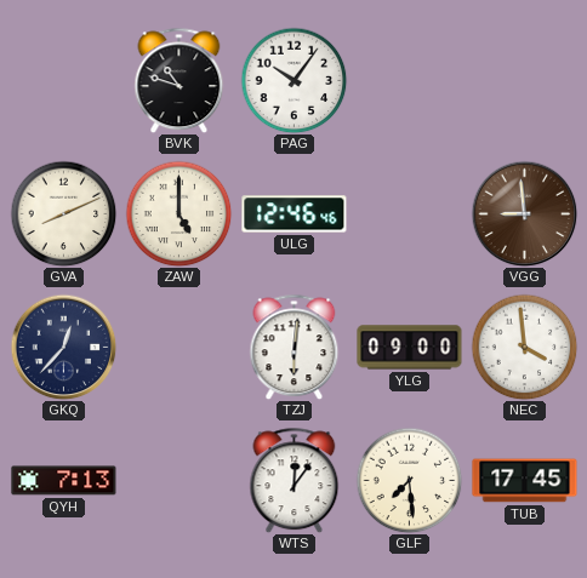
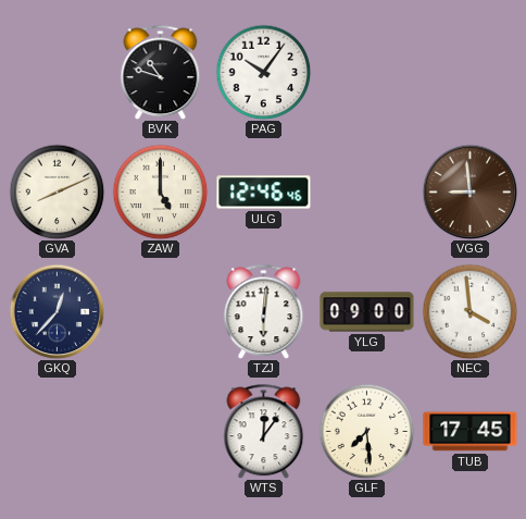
QYH: 7:13 -> none
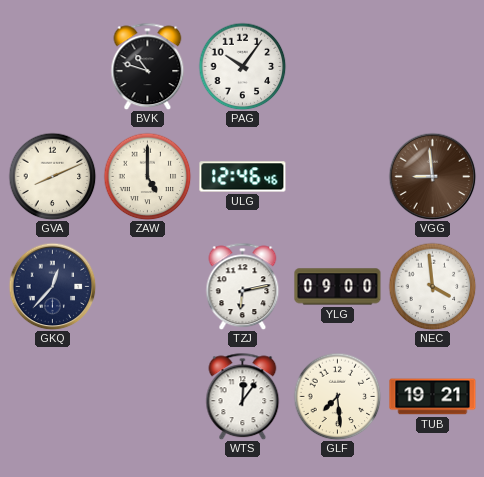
TZJ: 6:01 -> 6:13
TUB: 17:45 -> 19:21
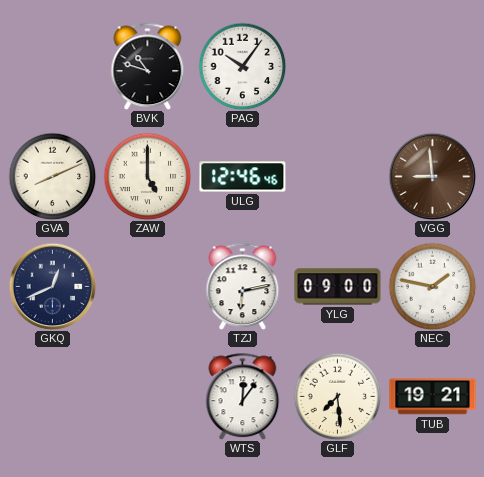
GKQ: 12:37 -> 12:41
NEC: 3:59 -> 1:47
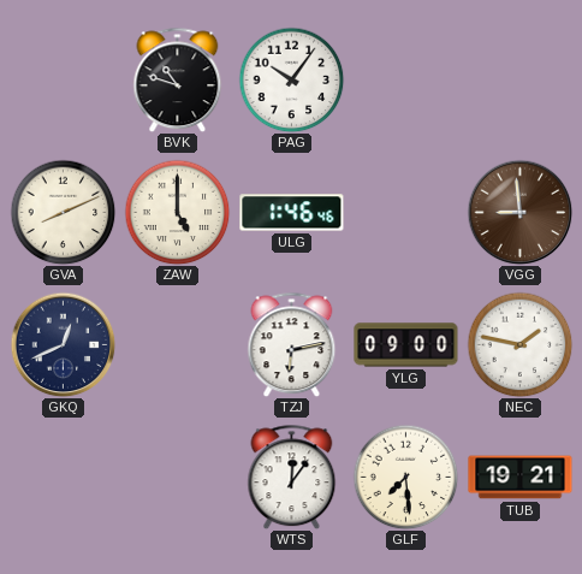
ULG: 12:46 -> 1:46
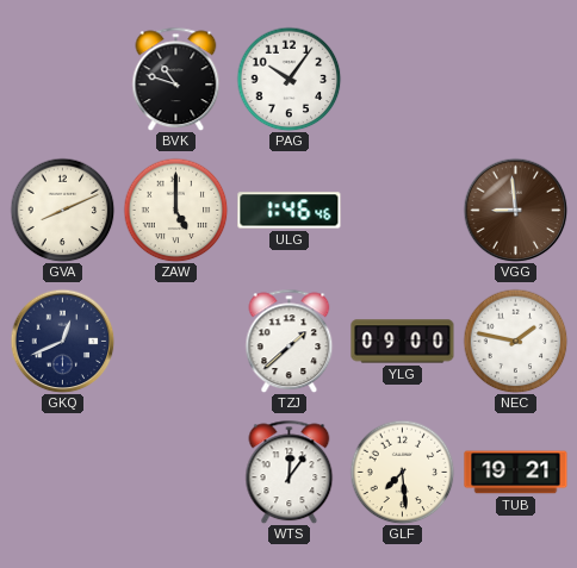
TZJ: 6:13 -> 1:38
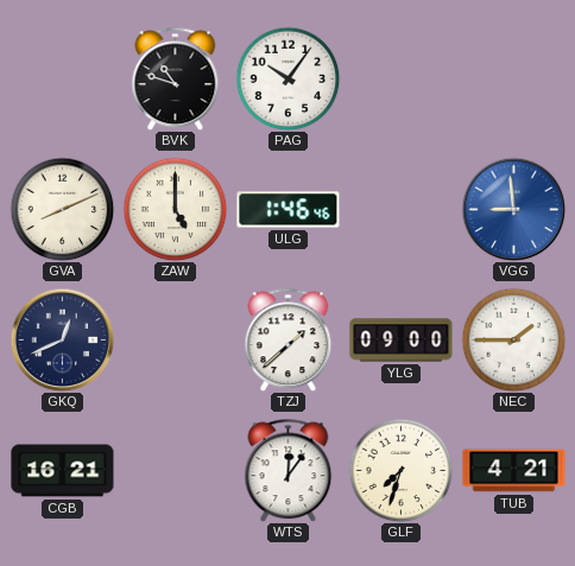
VGG dial: brown -> blue
NEC: 1:47 -> 1:45
CGB: none -> 16:21
GLF: 7:29 -> 7:33
TUB: 19:21 -> 4:21
